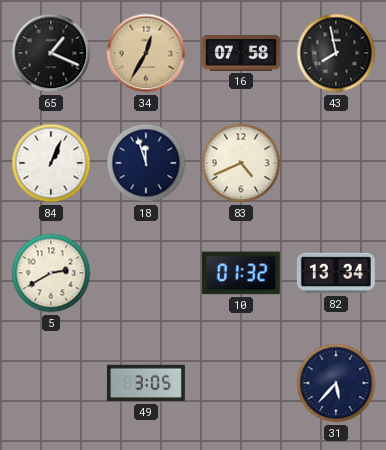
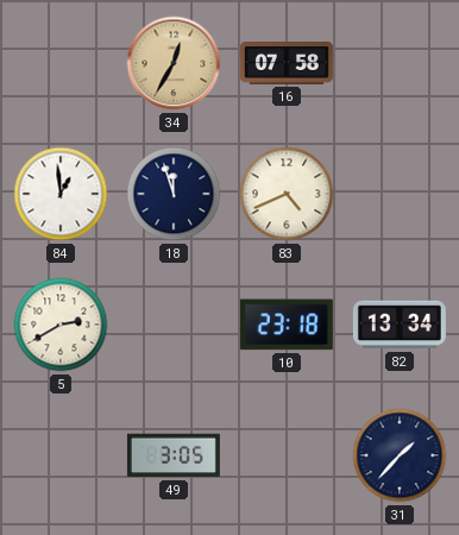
65: 1:19 -> none
43: 7:58 -> none
84: 1:04 -> 12:59
10: 01:32 -> 23:18
31: 5:37 -> 1:37
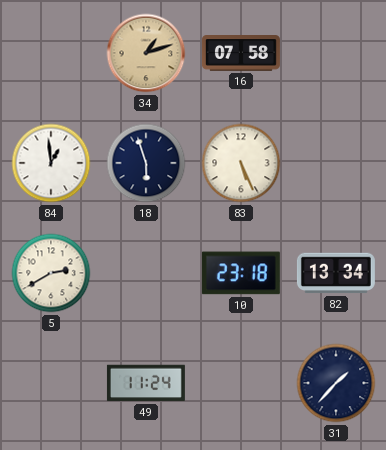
34: 12:35 -> 1:12
18: 11:57 -> 5:57
83: 4:41 -> 5:26
49: 3:05 -> 11:24
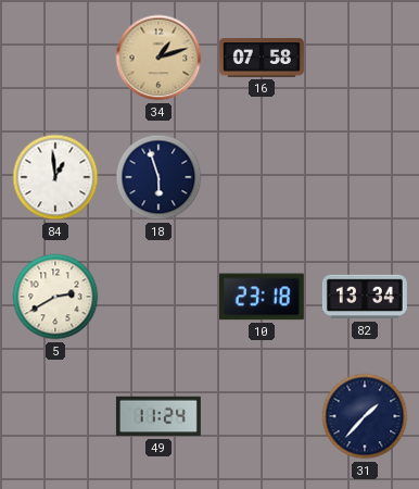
83: 5:26 -> none
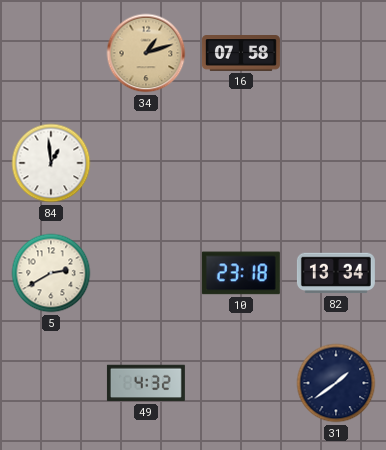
18: 5:57 -> none
49: 11:24 -> 4:32
31: 1:37 -> 1:39
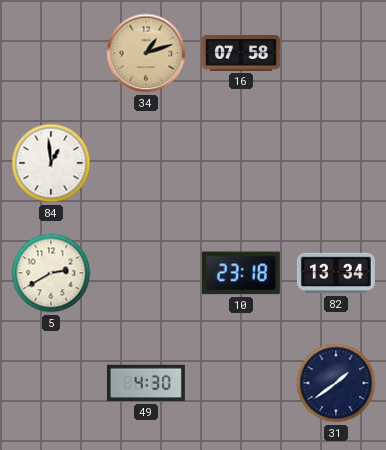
49: 4:32 -> 4:30
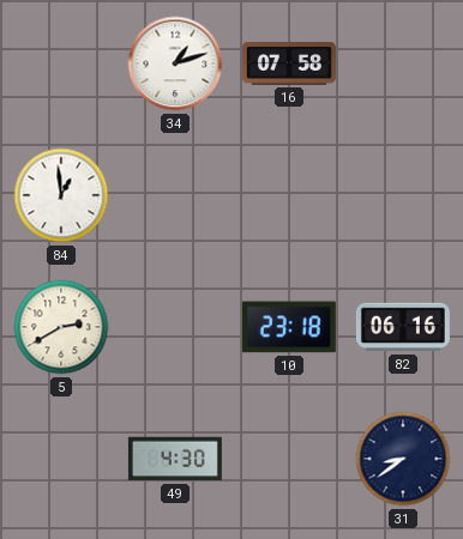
34 dial: champagne -> white
82: 13:34 -> 06:16
31: 1:39 -> 8:39
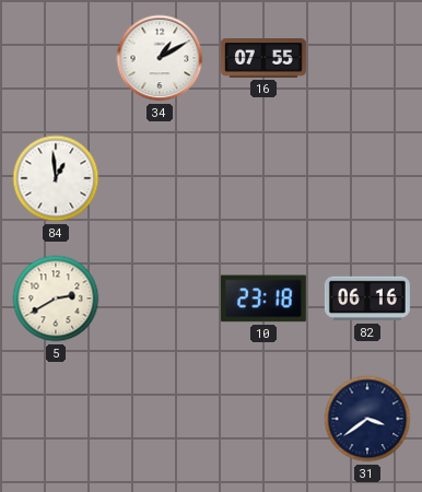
34: 1:12 -> 1:10
16: 07:58 -> 07:55
49: 4:30 -> none
31: 8:39 -> 3:39
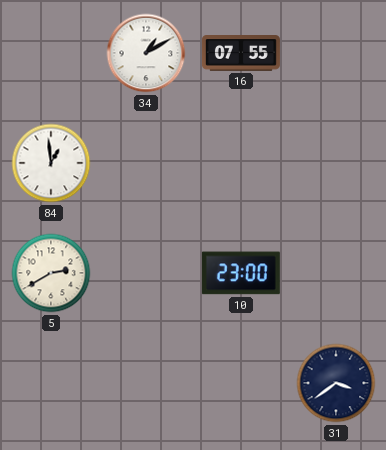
10: 23:18 -> 23:00
82: 06:16 -> none
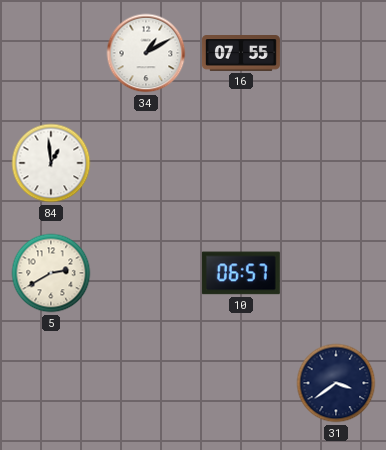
10: 23:00 -> 06:57
